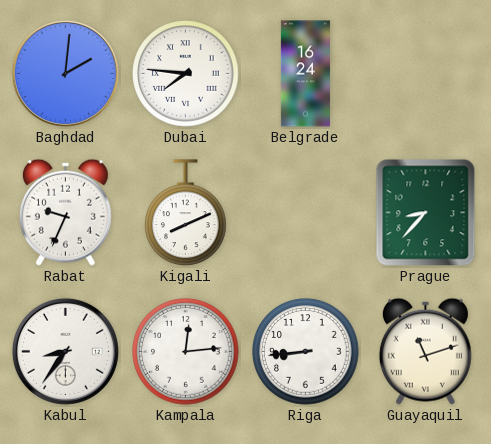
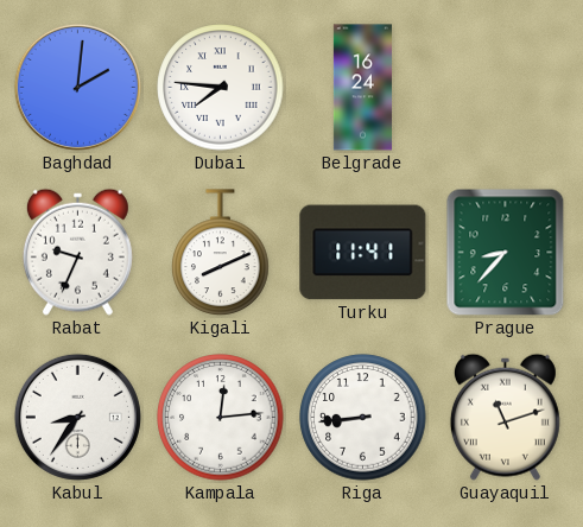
Turku: none -> 11:41
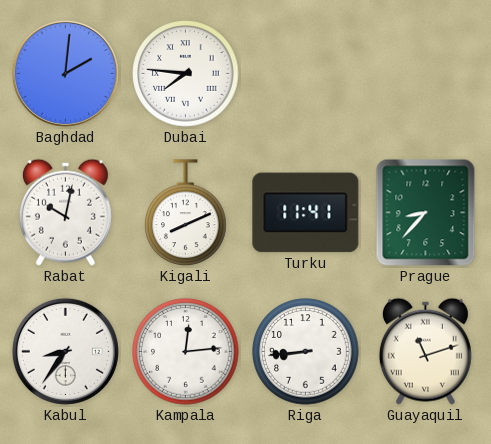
Belgrade: 16:24 -> none
Rabat: 9:34 -> 10:02
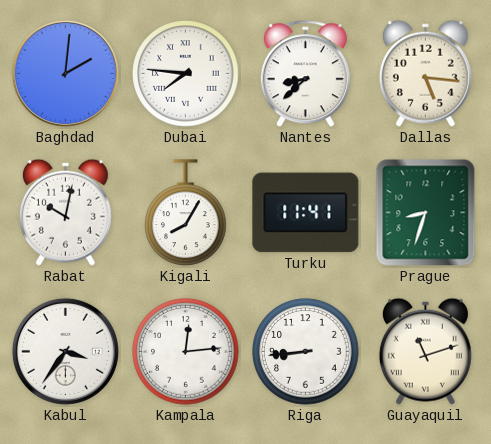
Nantes: none -> 8:38
Dallas: none -> 5:16
Kigali: 8:11 -> 8:05
Prague: 8:37 -> 8:33
Kabul: 8:36 -> 3:36
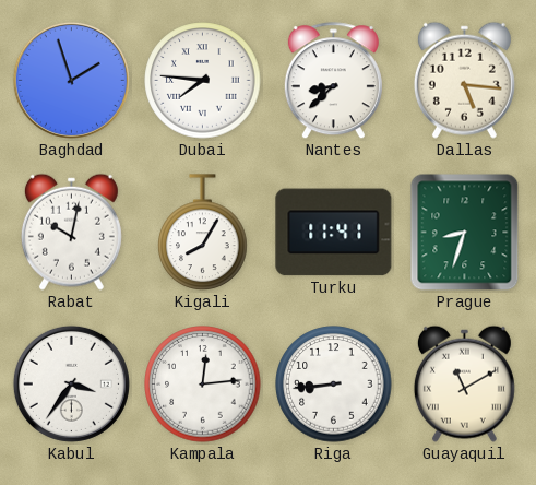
Baghdad: 2:01 -> 1:57
Guayaquil: 11:12 -> 11:10
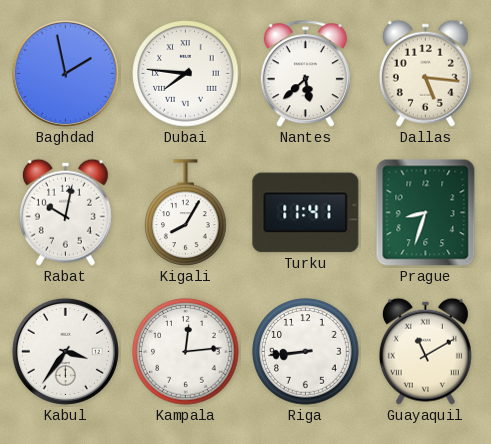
Baghdad: 1:57 -> 1:58
Nantes: 8:38 -> 5:38
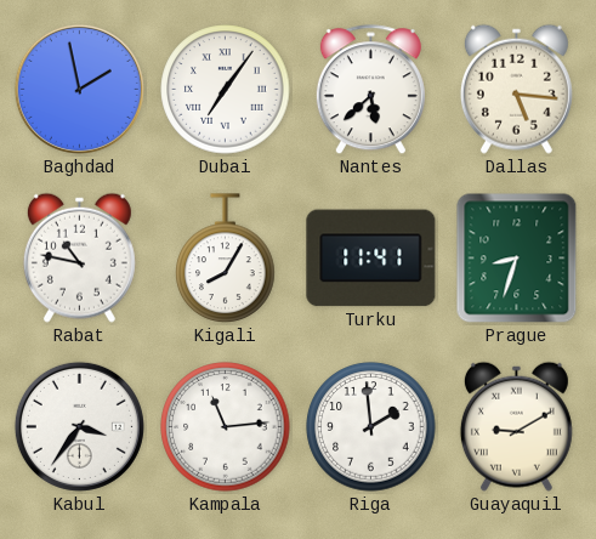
Dubai: 7:46 -> 7:06
Rabat: 10:02 -> 10:47
Kampala: 12:14 -> 11:14
Riga: 8:44 -> 1:59
Guayaquil: 11:10 -> 9:10
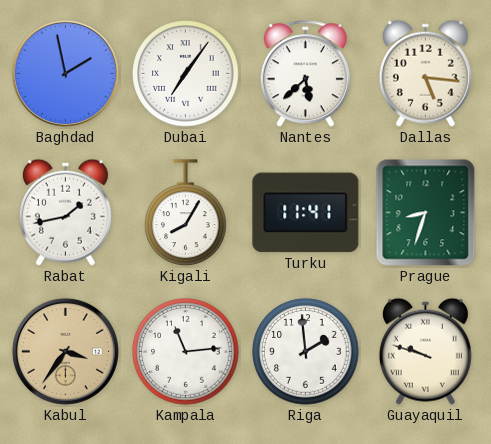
Rabat: 10:47 -> 1:43
Kabul dial: white -> champagne
Guayaquil: 9:10 -> 9:48
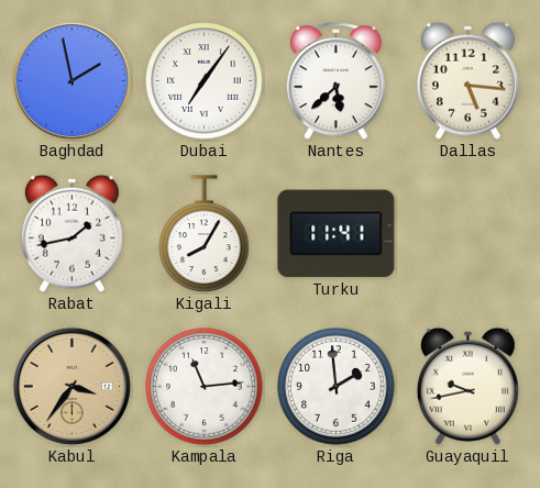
Prague: 8:33 -> none
Guayaquil: 9:48 -> 9:43
